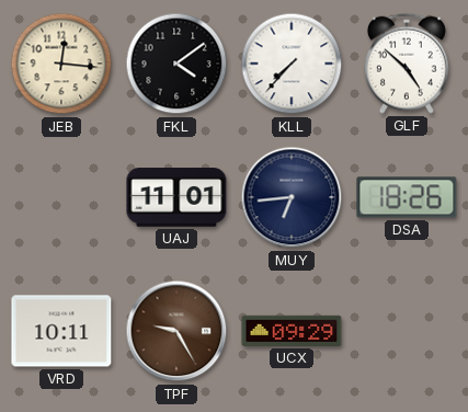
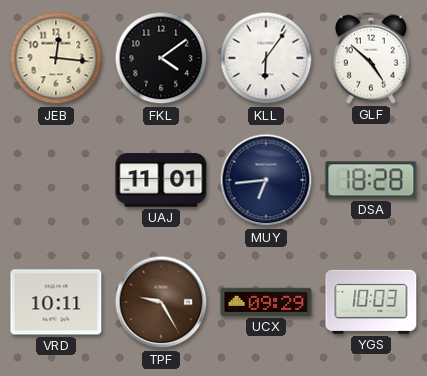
KLL: 7:37 -> 6:06
DSA: 18:26 -> 18:28
YGS: none -> 10:03
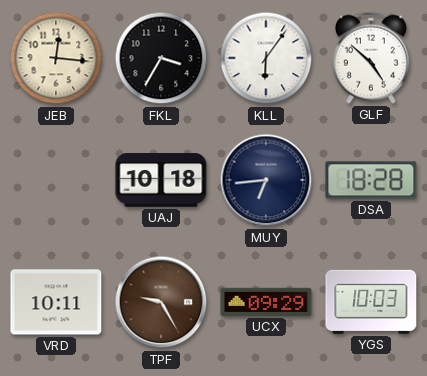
FKL: 4:09 -> 3:35
UAJ: 11:01 -> 10:18
